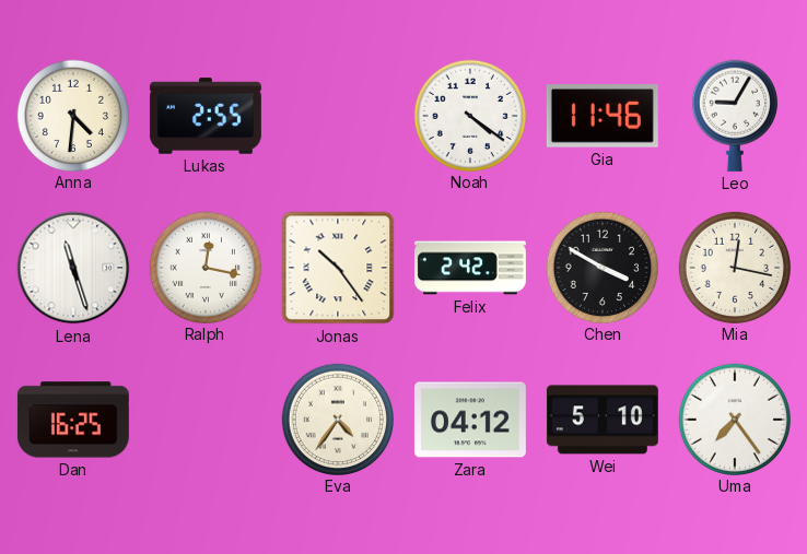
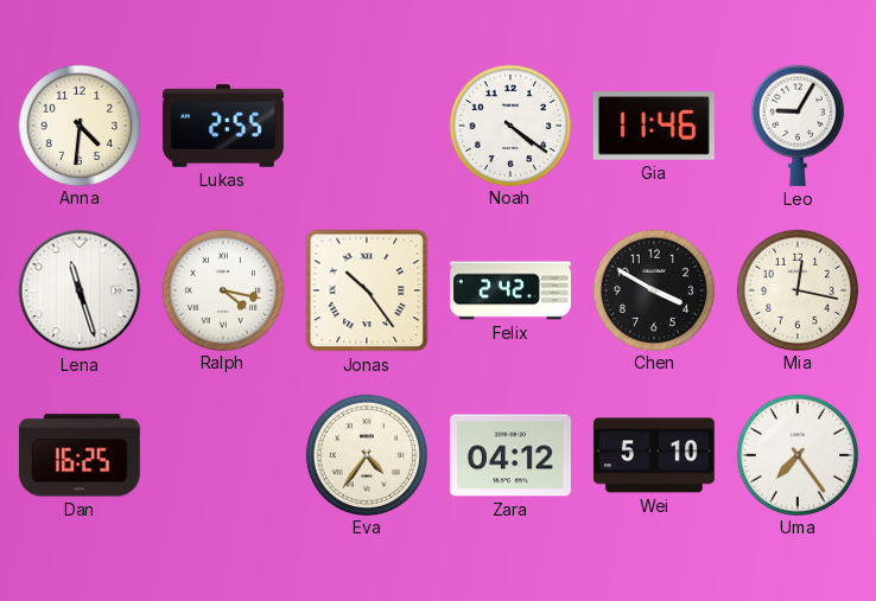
Ralph: 12:17 -> 4:17
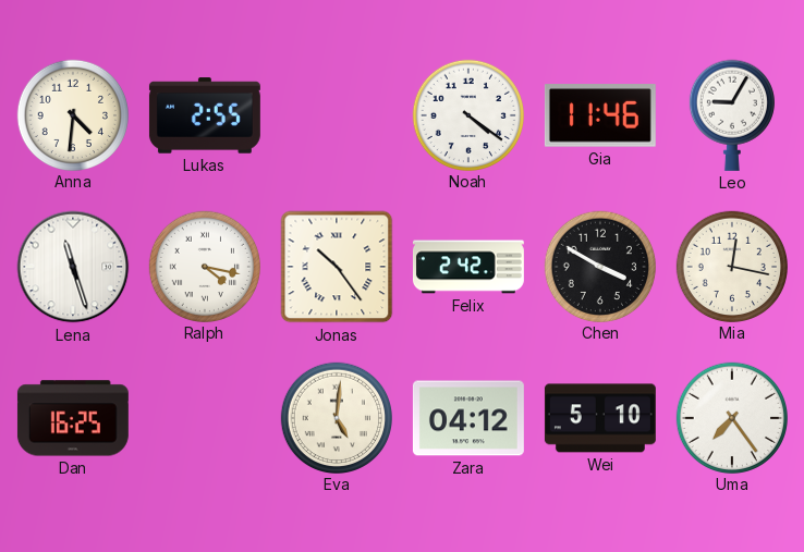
Eva: 4:36 -> 5:01
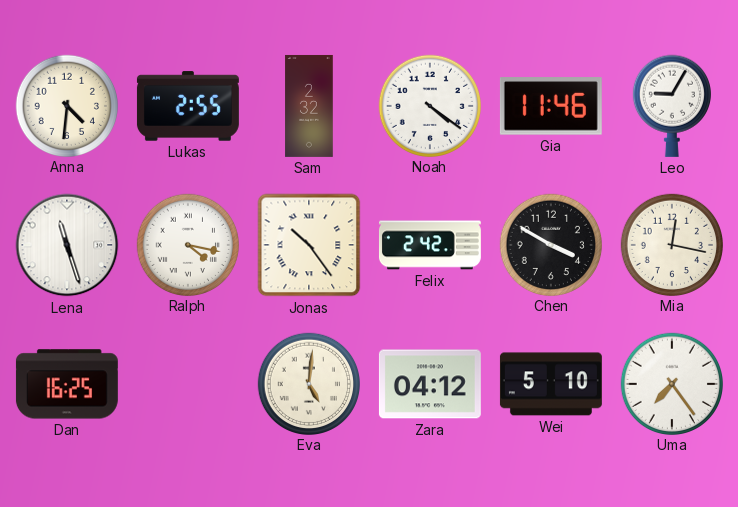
Sam: none -> 2:32
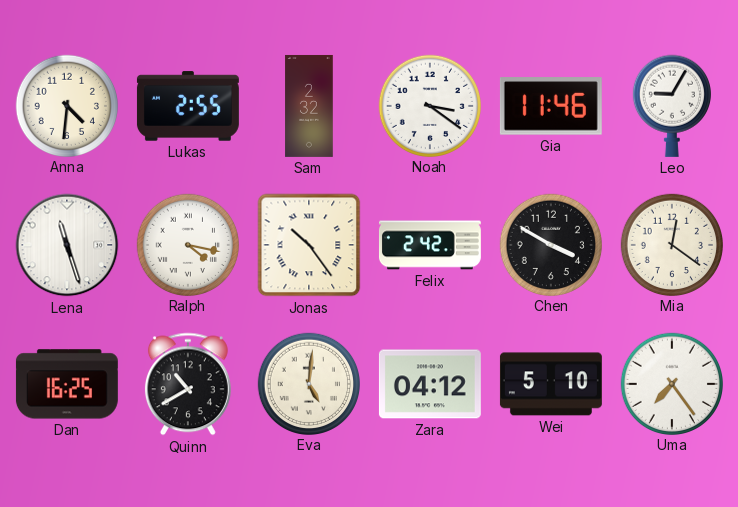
Noah: 4:21 -> 3:21
Mia: 12:17 -> 12:21
Quinn: none -> 10:40
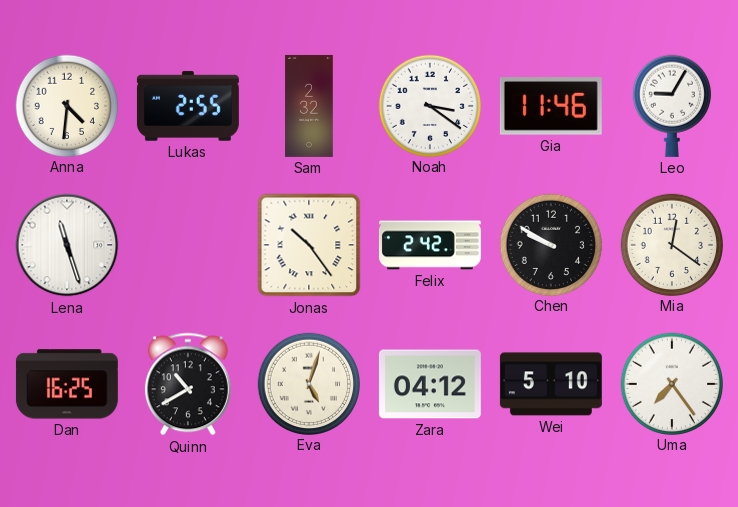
Ralph: 4:17 -> none
Chen: 3:50 -> 9:50
Eva: 5:01 -> 5:03
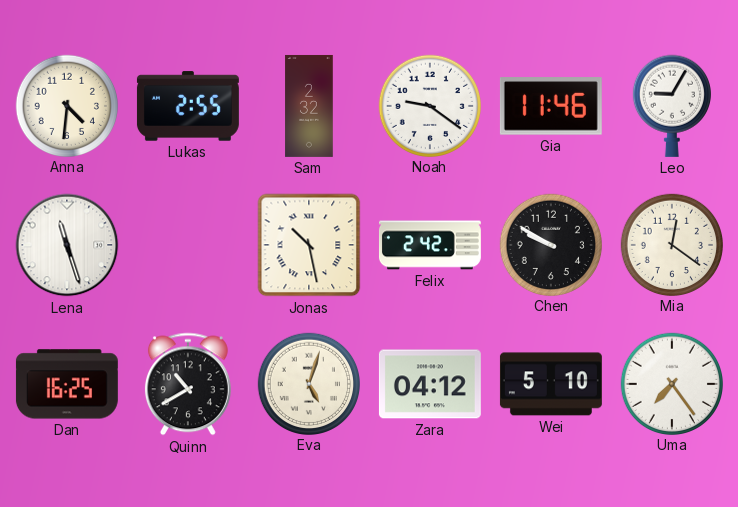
Noah: 3:21 -> 9:21
Jonas: 10:24 -> 10:28
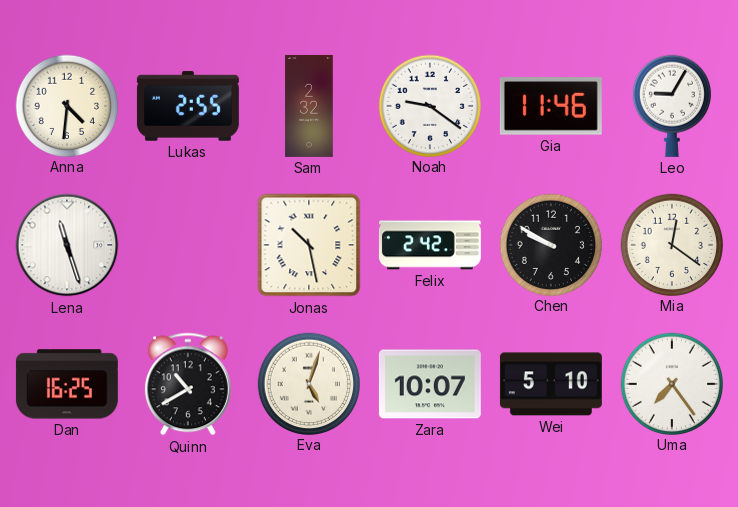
Zara: 04:12 -> 10:07
